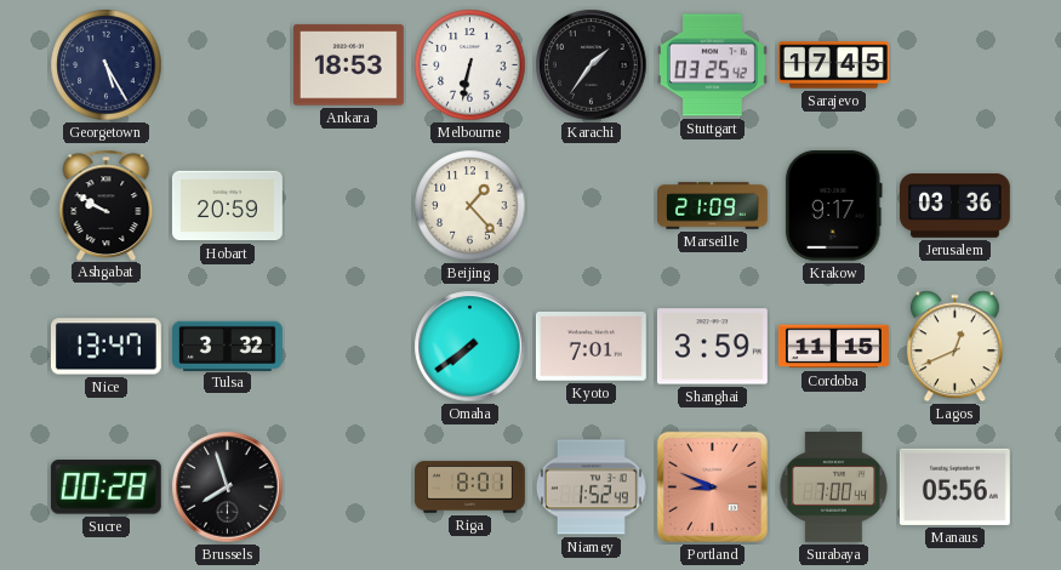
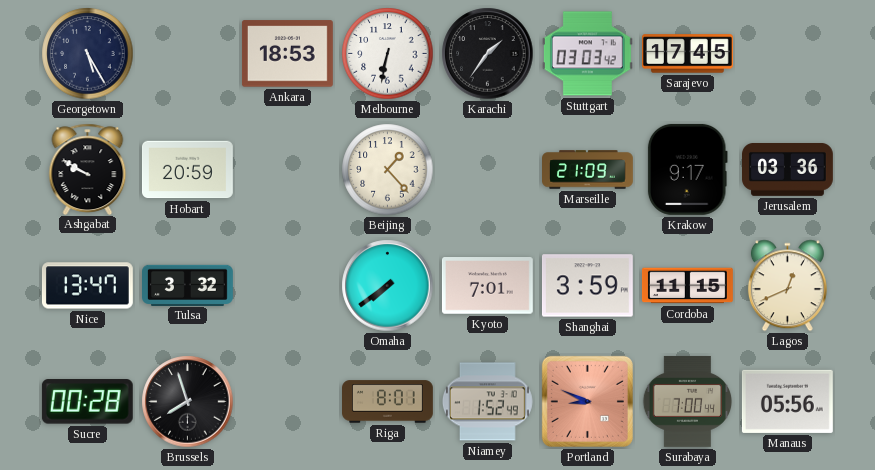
Stuttgart: 03:25 -> 03:03
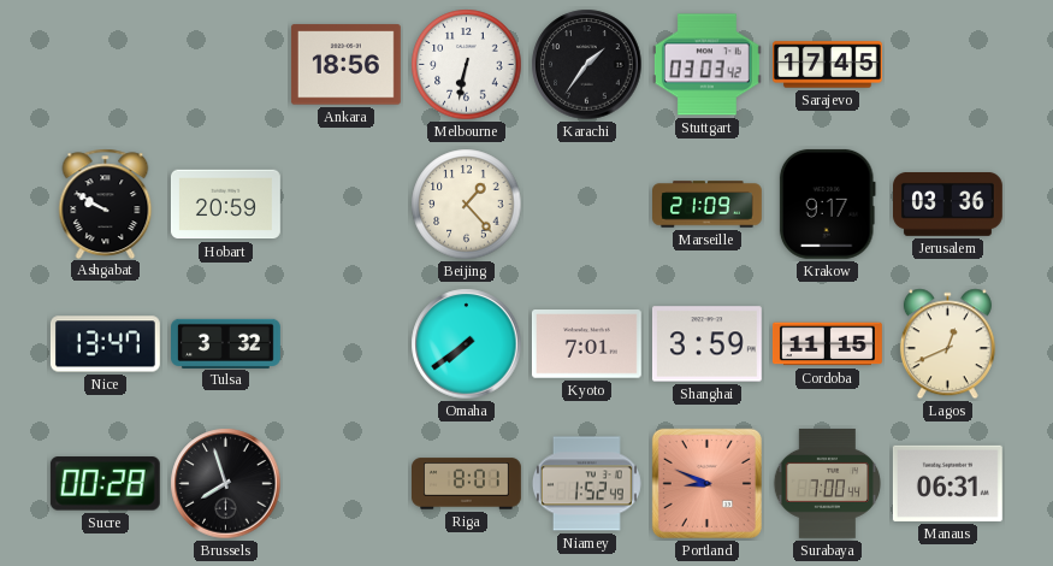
Georgetown: 5:25 -> none
Ankara: 18:53 -> 18:56
Manaus: 05:56 -> 06:31
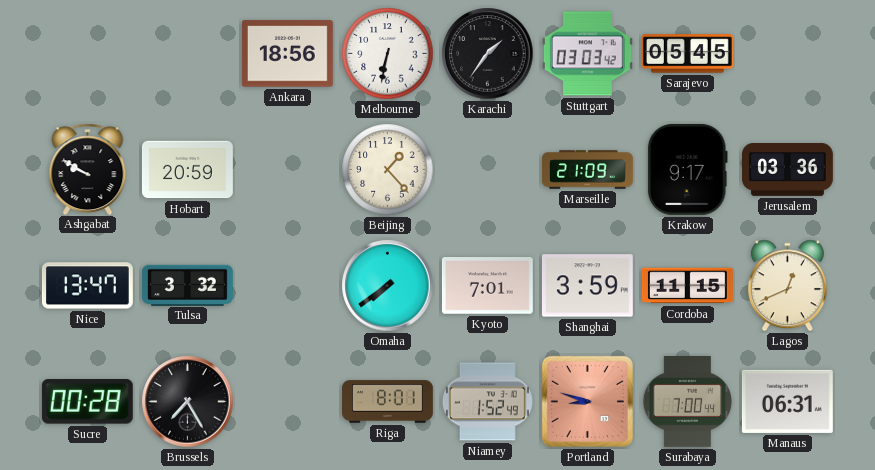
Sarajevo: 17:45 -> 05:45
Brussels: 7:57 -> 7:25
Portland: 8:49 -> 8:48
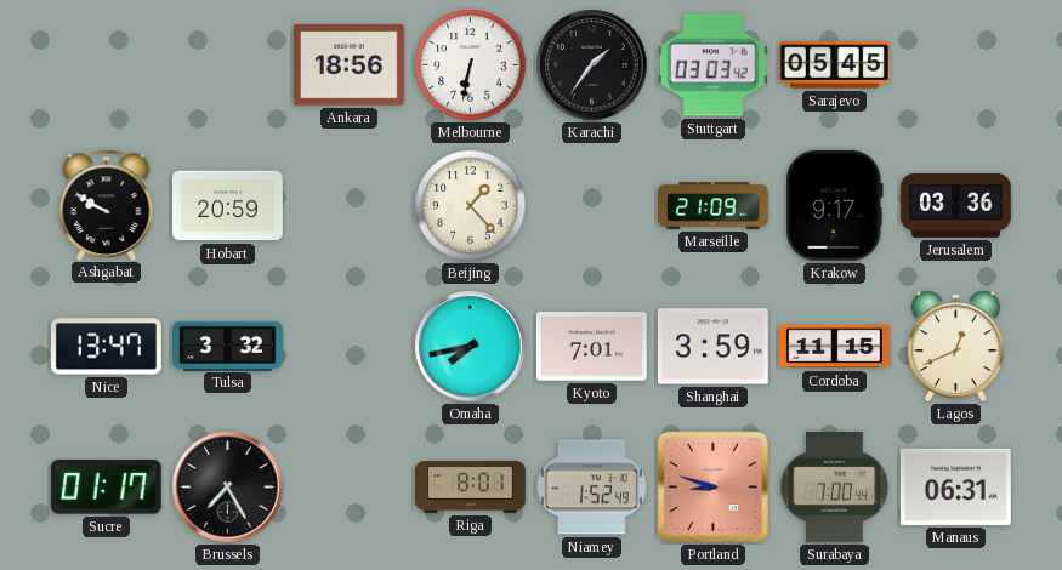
Omaha: 7:39 -> 7:43
Sucre: 00:28 -> 01:17
